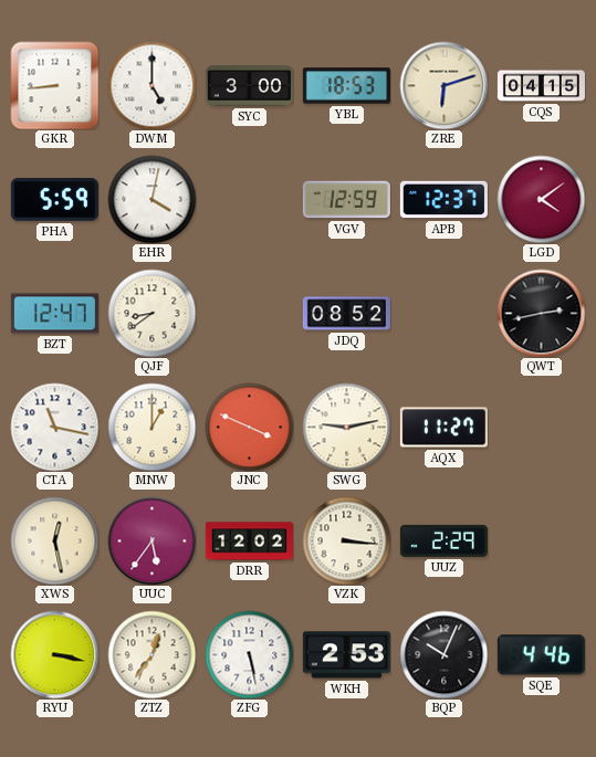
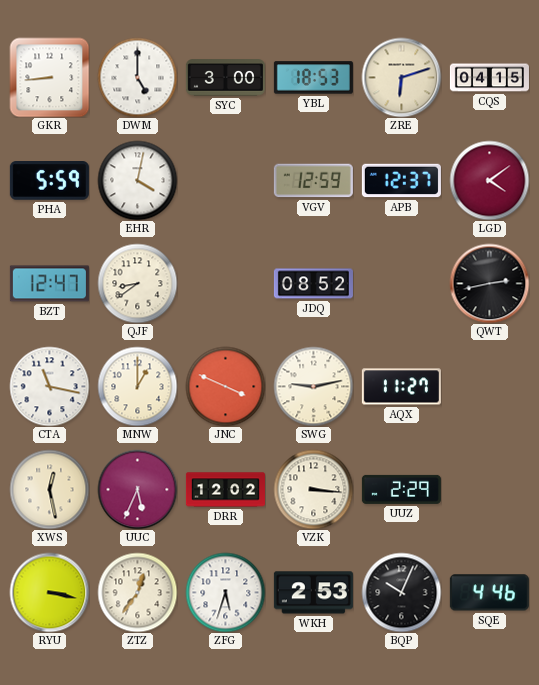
UUC: 5:36 -> 5:34
ZFG: 5:28 -> 5:33
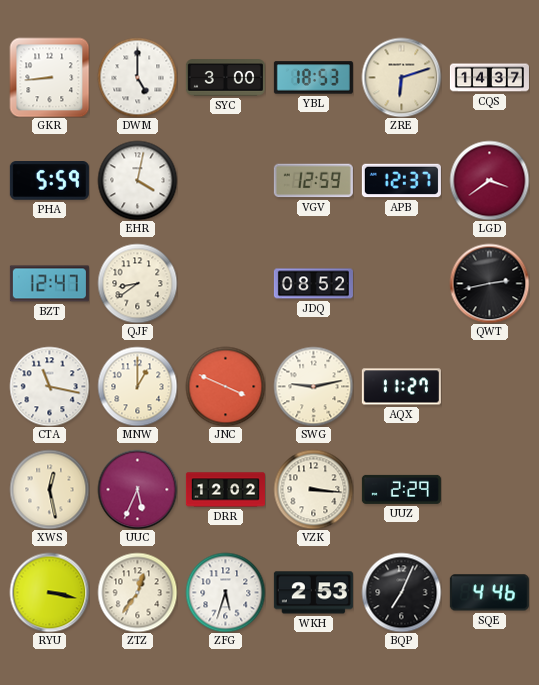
CQS: 04:15 -> 14:37
LGD: 4:09 -> 3:39
BQP: 10:04 -> 7:04
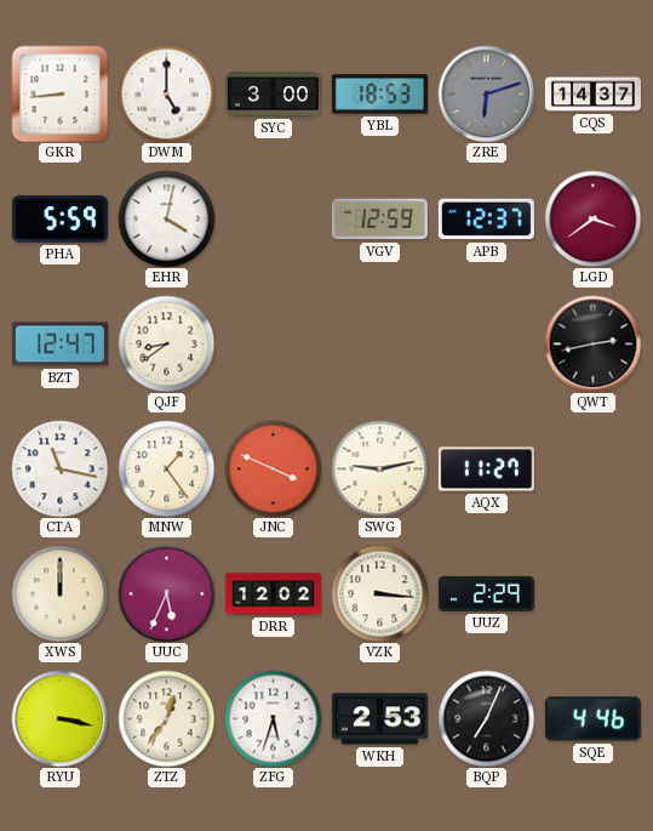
ZRE dial: cream -> grey
JDQ: 08:52 -> none
MNW: 1:00 -> 1:24
XWS: 12:28 -> 12:00
